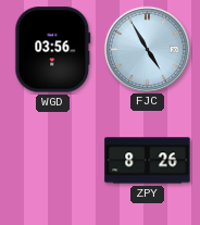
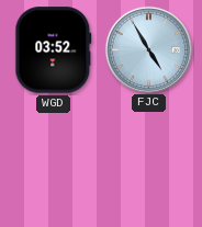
WGD: 03:56 -> 03:52
ZPY: 8:26 -> none
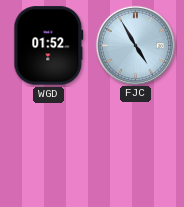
WGD: 03:52 -> 01:52
